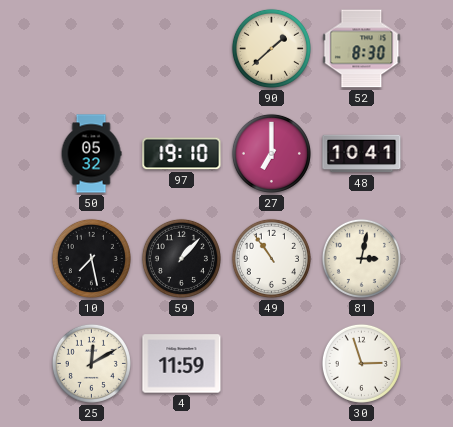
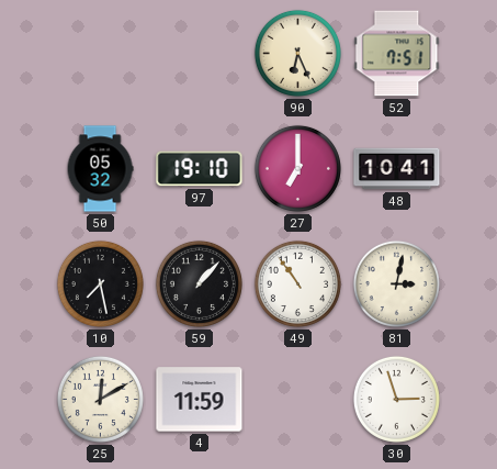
90: 1:38 -> 6:26
52: 8:30 -> 7:51
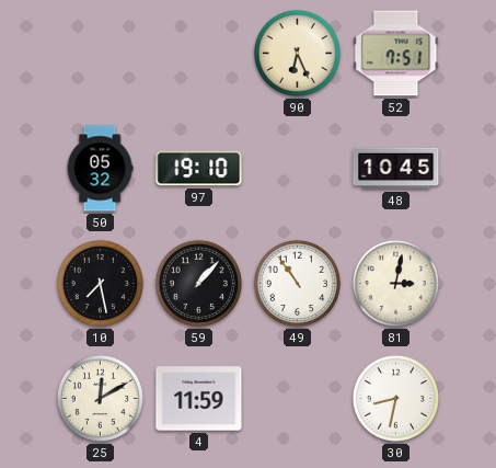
27: 7:00 -> none
48: 10:41 -> 10:45
30: 2:57 -> 8:32
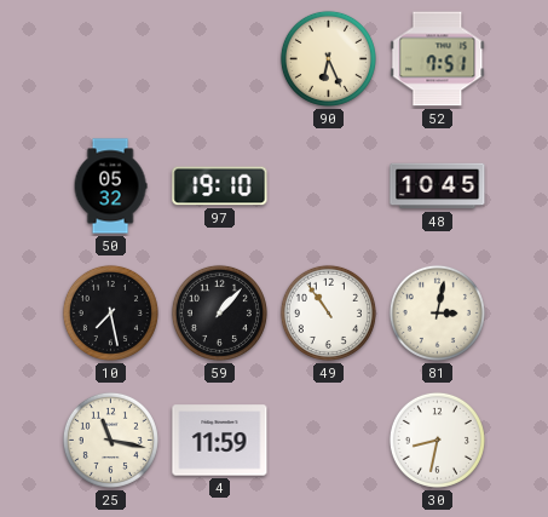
25: 12:10 -> 11:17
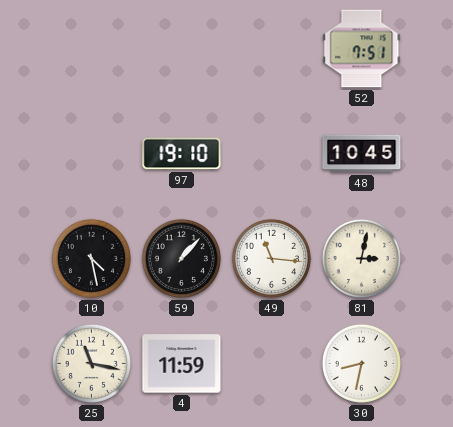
90: 6:26 -> none
50: 05:32 -> none
10: 7:28 -> 4:28
49: 10:54 -> 11:16
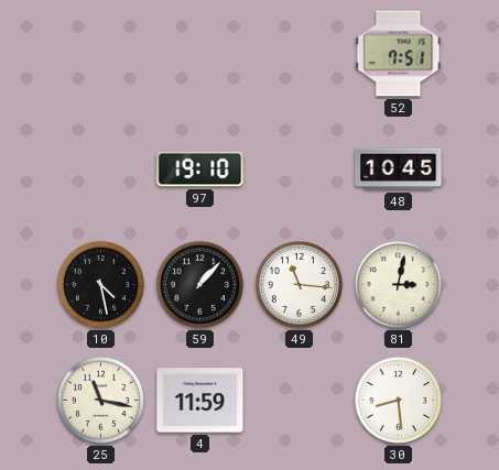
30: 8:32 -> 8:29
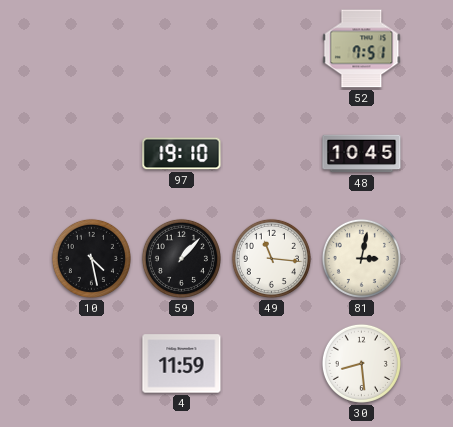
25: 11:17 -> none
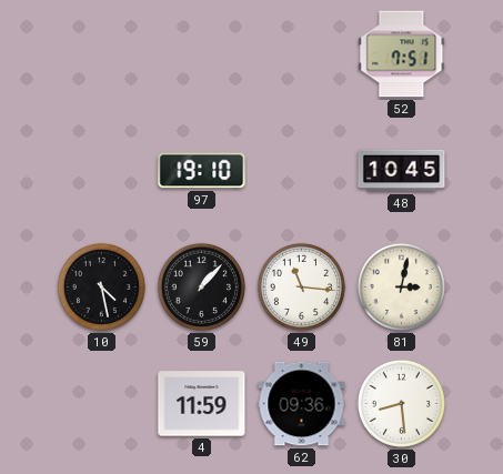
62: none -> 09:36
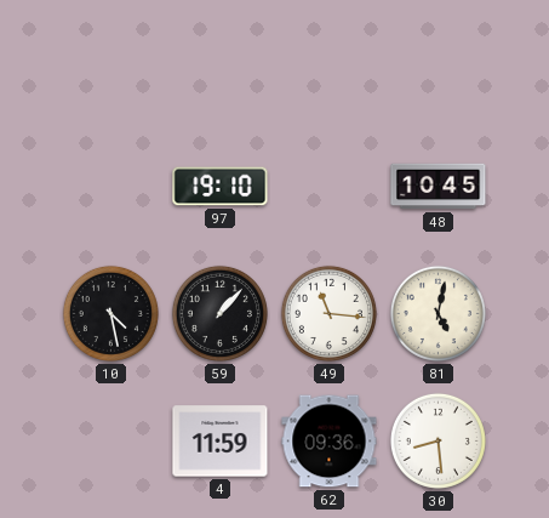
52: 7:51 -> none
81: 3:02 -> 5:02
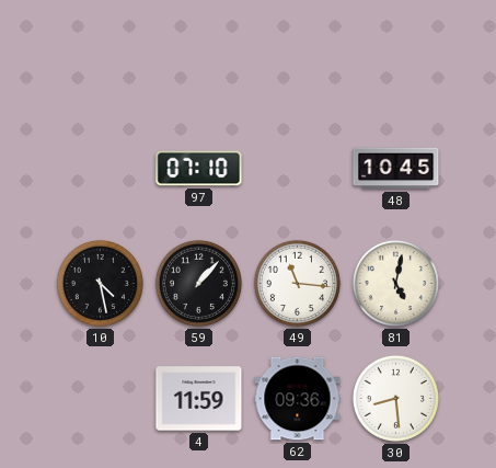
97: 19:10 -> 07:10
